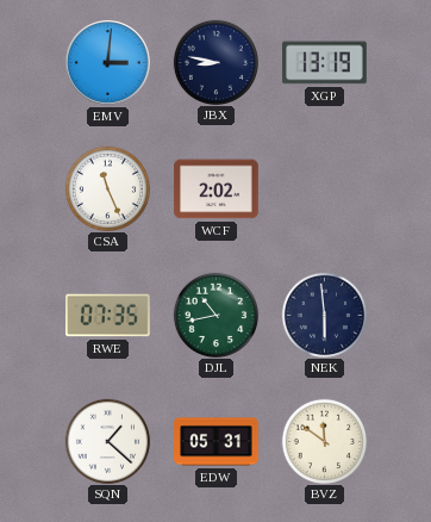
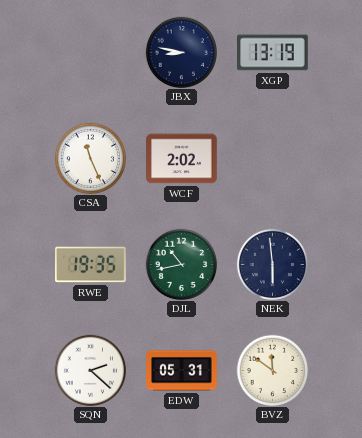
EMV: 3:01 -> none
RWE: 07:35 -> 19:35
SQN: 1:22 -> 2:22
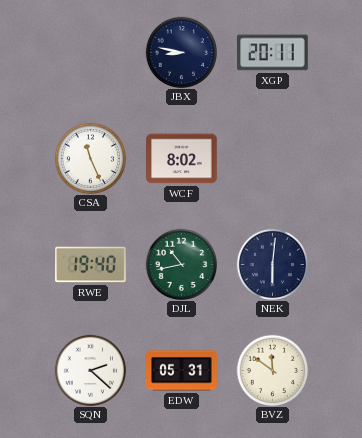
XGP: 13:19 -> 20:11
WCF: 2:02 -> 8:02
RWE: 19:35 -> 19:40
NEK: 5:59 -> 6:01
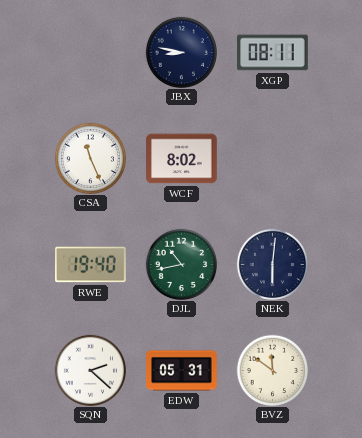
XGP: 20:11 -> 08:11
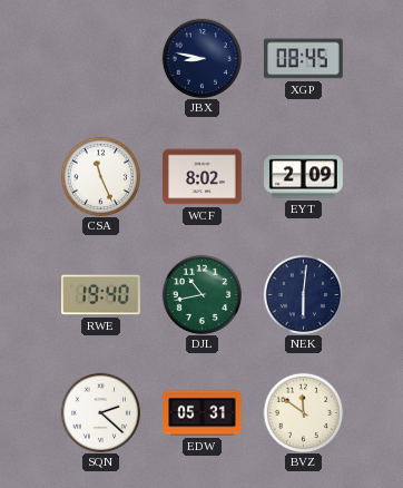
XGP: 08:11 -> 08:45
EYT: none -> 2:09
